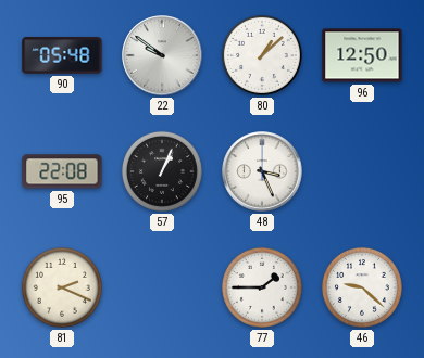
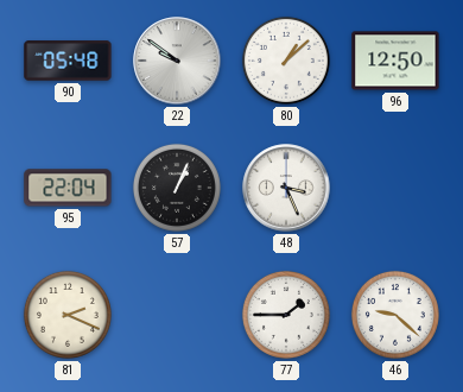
95: 22:08 -> 22:04
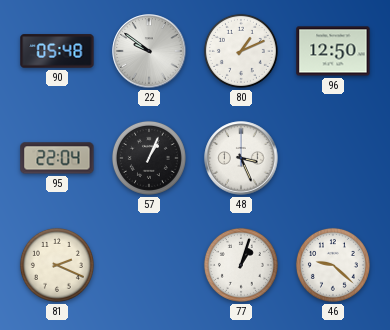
80: 1:08 -> 1:11
77: 1:45 -> 1:03
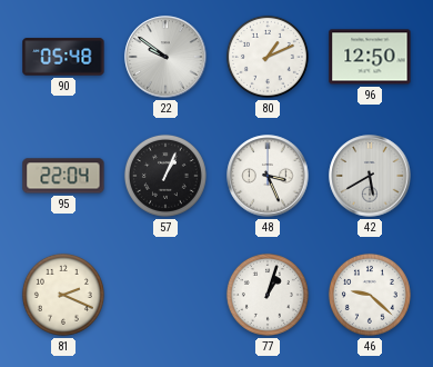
42: none -> 5:40
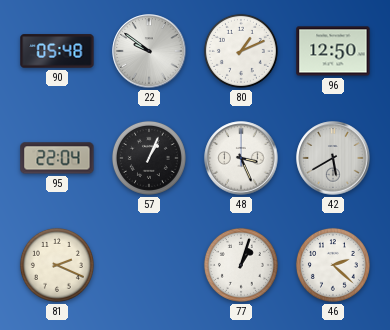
46: 9:22 -> 2:22
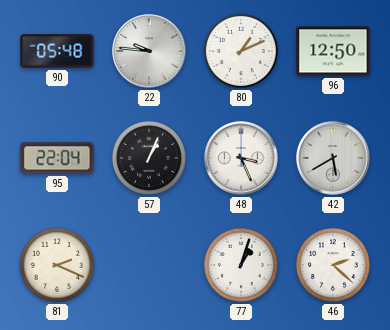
22: 9:51 -> 9:46
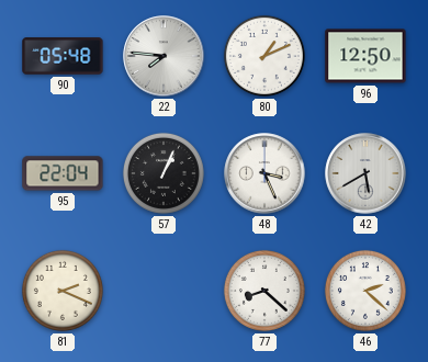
22: 9:46 -> 7:46
77: 1:03 -> 8:22
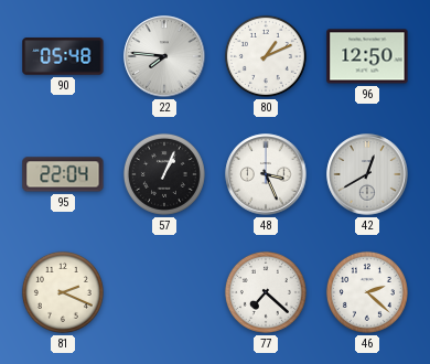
42: 5:40 -> 12:40
77: 8:22 -> 7:22
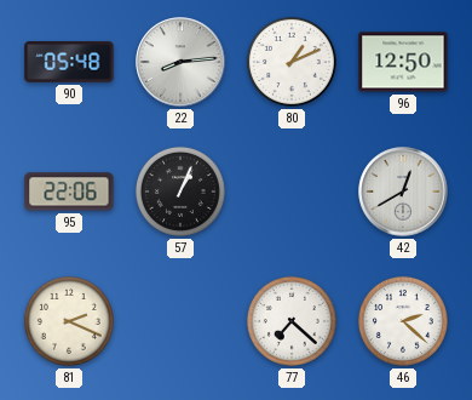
22: 7:46 -> 8:14
95: 22:04 -> 22:06
48: 3:26 -> none
